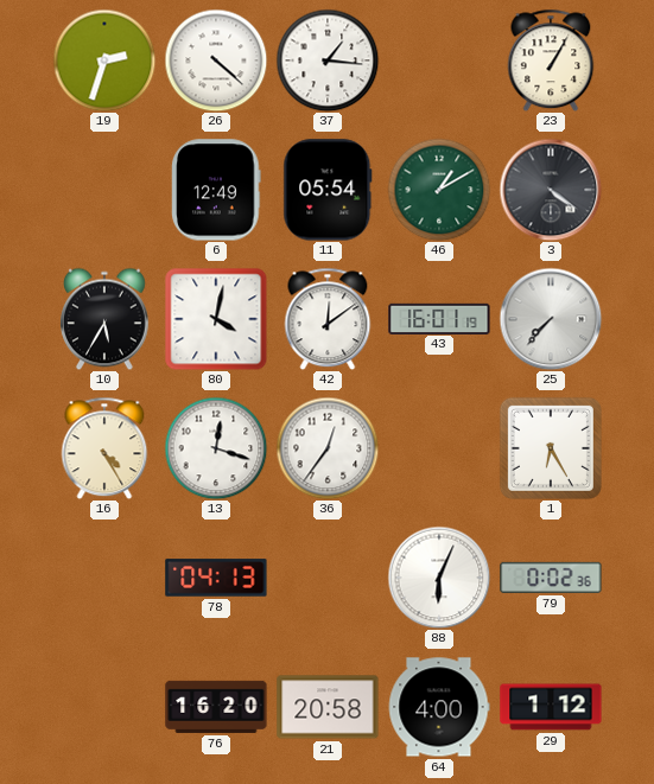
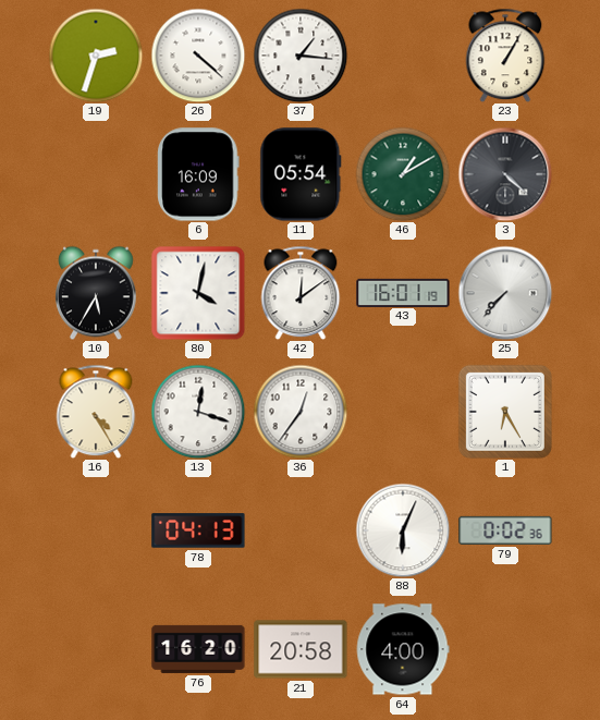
6: 12:49 -> 16:09
3: 4:21 -> 4:22
29: 1:12 -> none
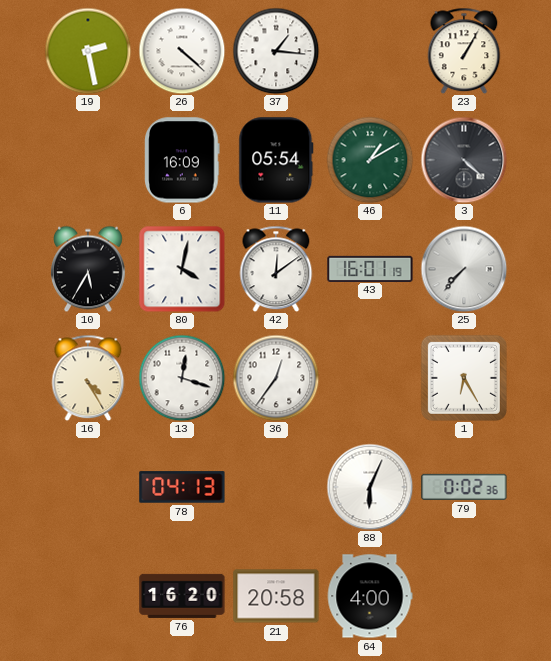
19: 2:33 -> 2:28
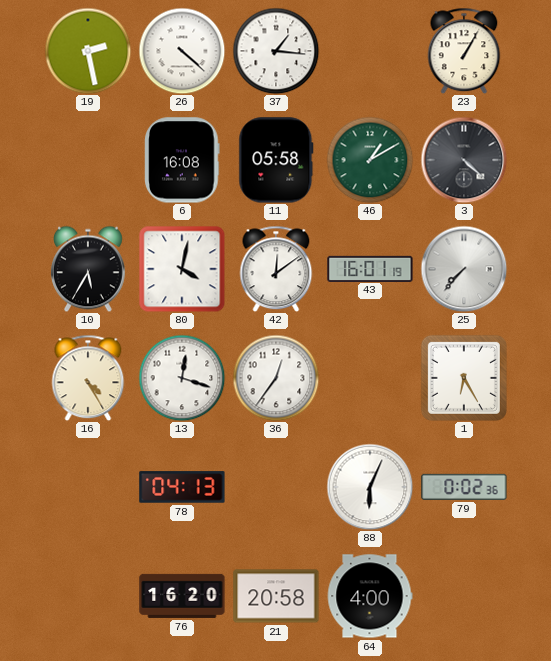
6: 16:09 -> 16:08
11: 05:54 -> 05:58
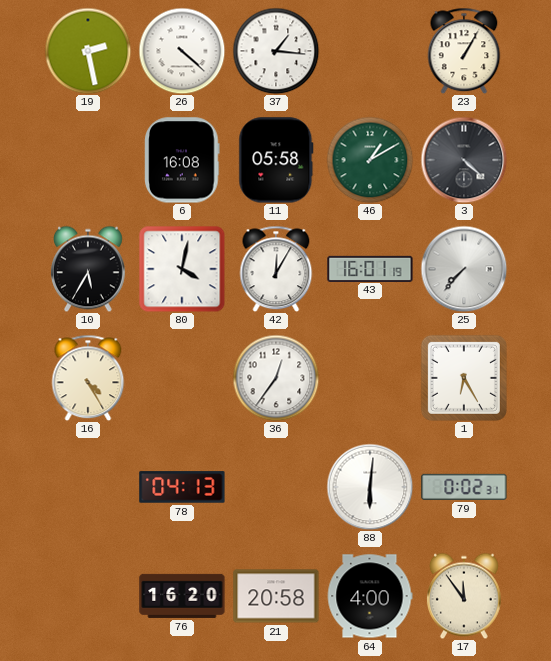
42: 12:09 -> 12:05
13: 12:18 -> none
88: 6:04 -> 6:01
79: 0:02:36 -> 0:02:31
17: none -> 11:54
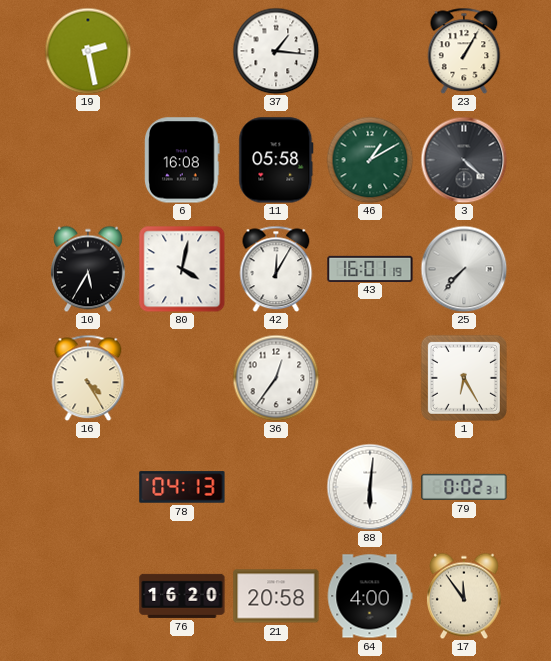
26: 4:22 -> none
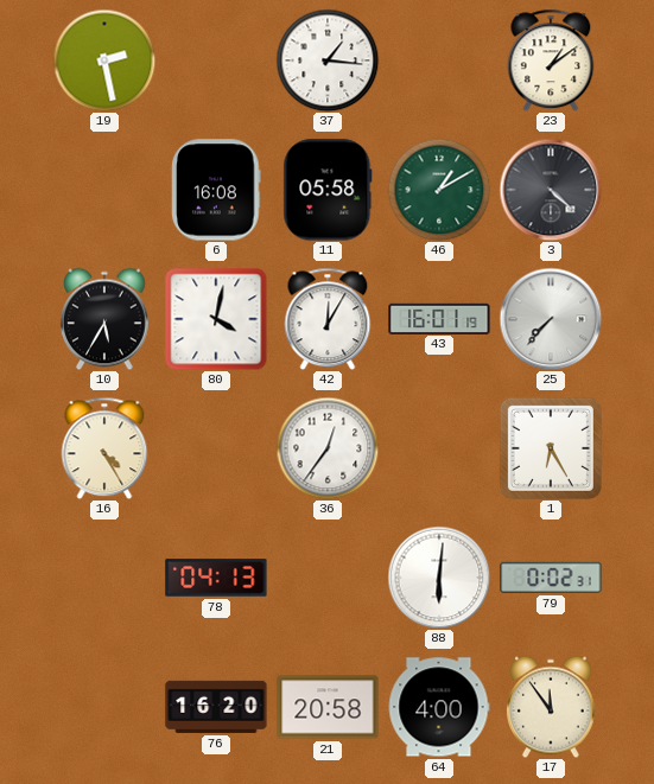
23: 1:05 -> 1:09
